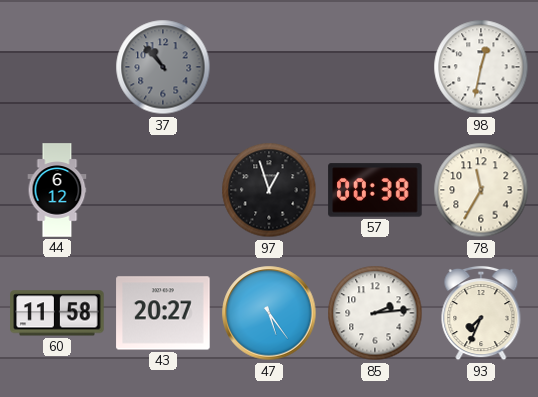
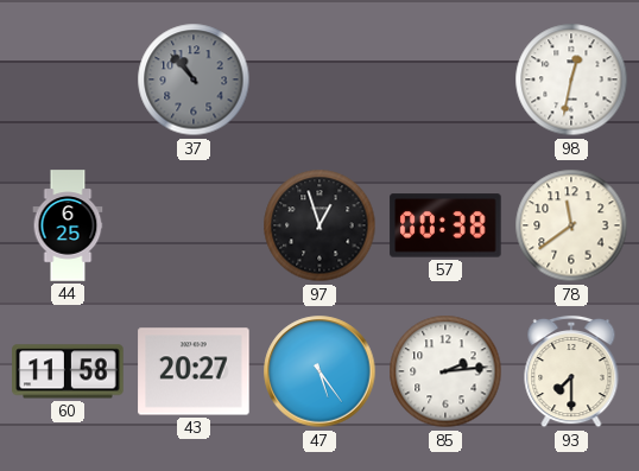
44: 6:12 -> 6:25
78: 11:35 -> 11:39
93: 7:34 -> 7:30
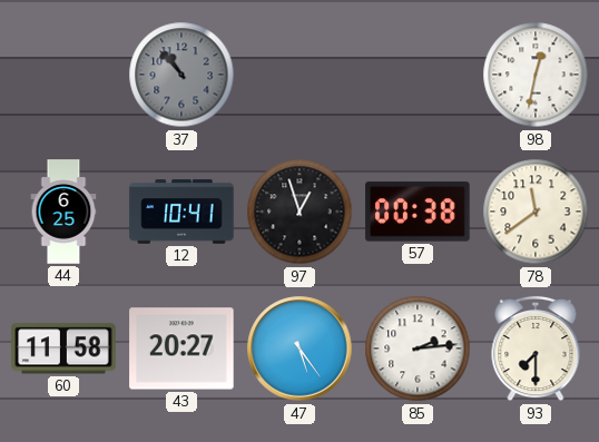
12: none -> 10:41
